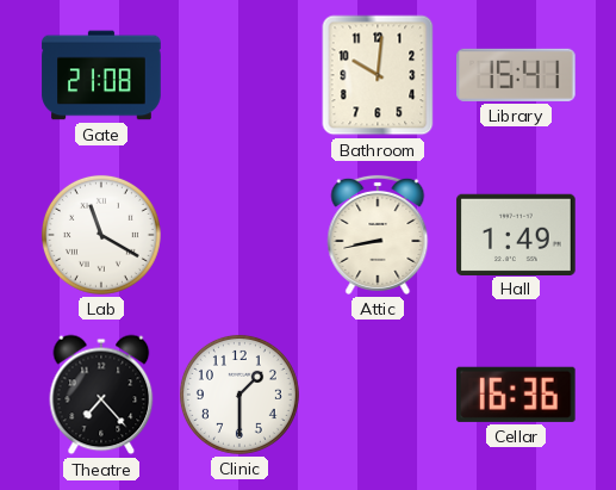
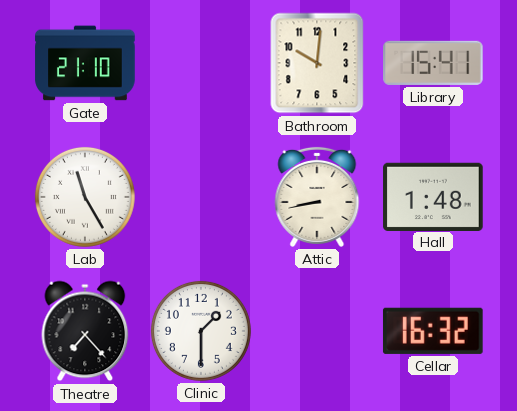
Gate: 21:08 -> 21:10
Lab: 11:20 -> 11:25
Hall: 1:49 -> 1:48
Cellar: 16:36 -> 16:32
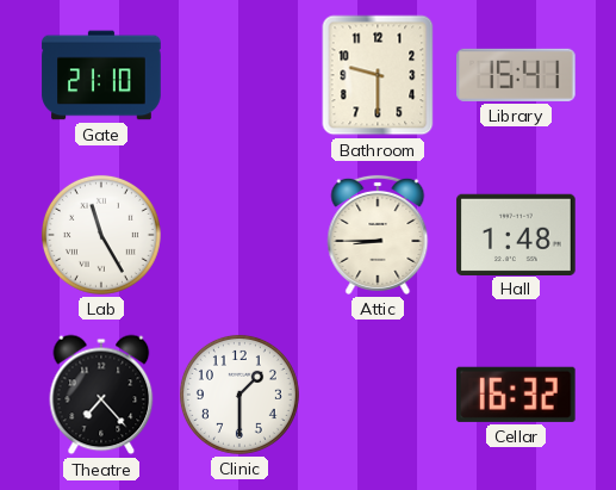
Bathroom: 10:01 -> 9:30
Attic: 8:43 -> 8:45
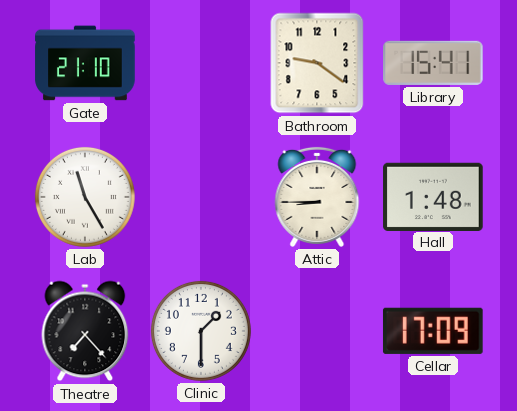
Bathroom: 9:30 -> 9:21
Cellar: 16:32 -> 17:09
